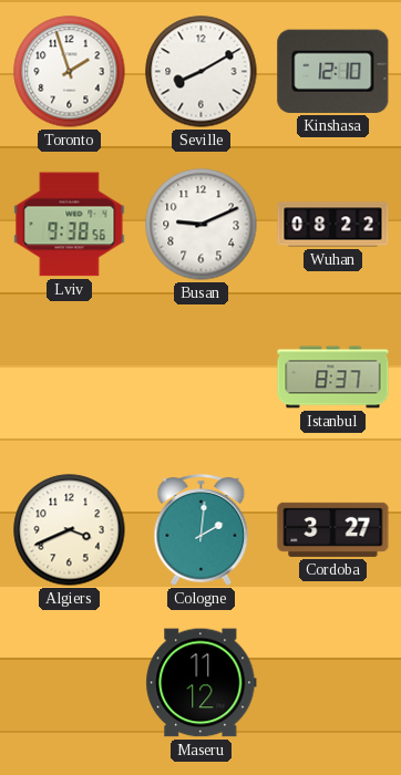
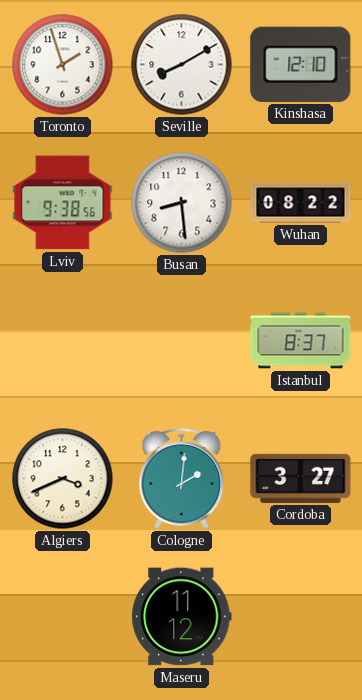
Busan: 9:11 -> 8:29
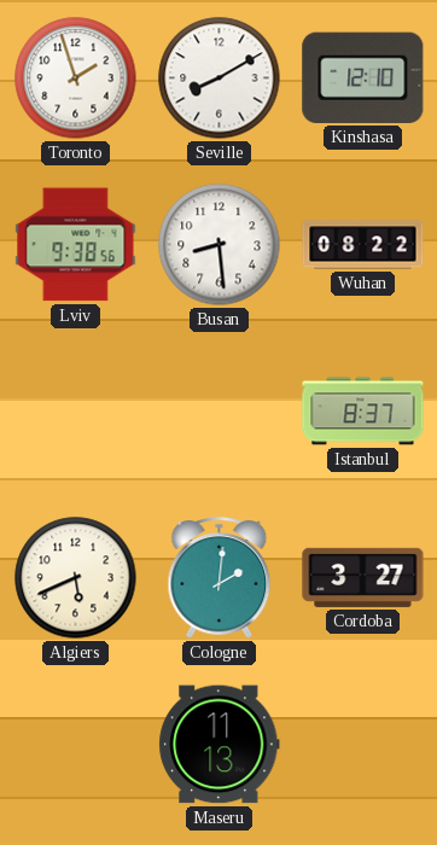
Algiers: 3:41 -> 5:41
Maseru: 11:12 -> 11:13
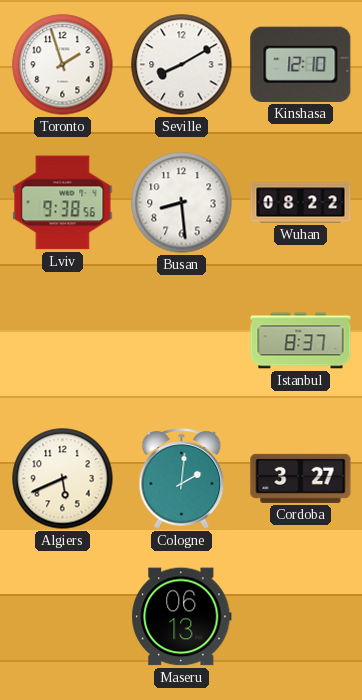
Maseru: 11:13 -> 06:13
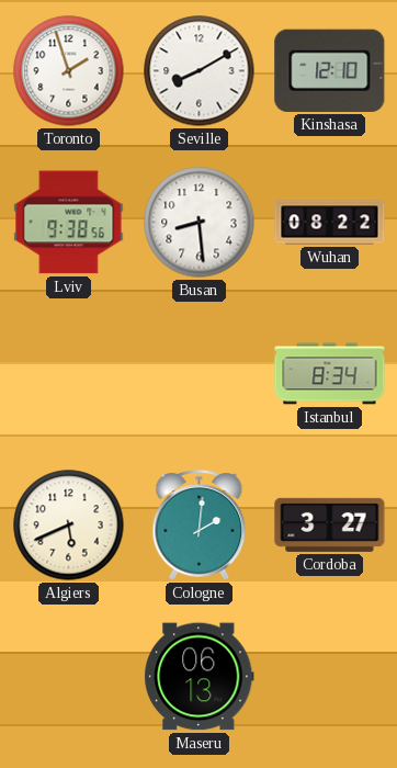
Istanbul: 8:37 -> 8:34
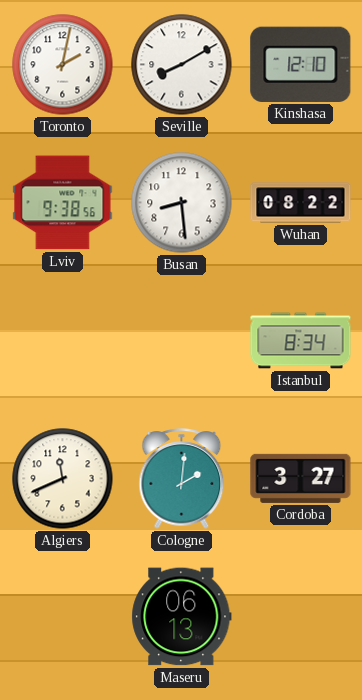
Toronto: 1:57 -> 2:02
Algiers: 5:41 -> 11:41
